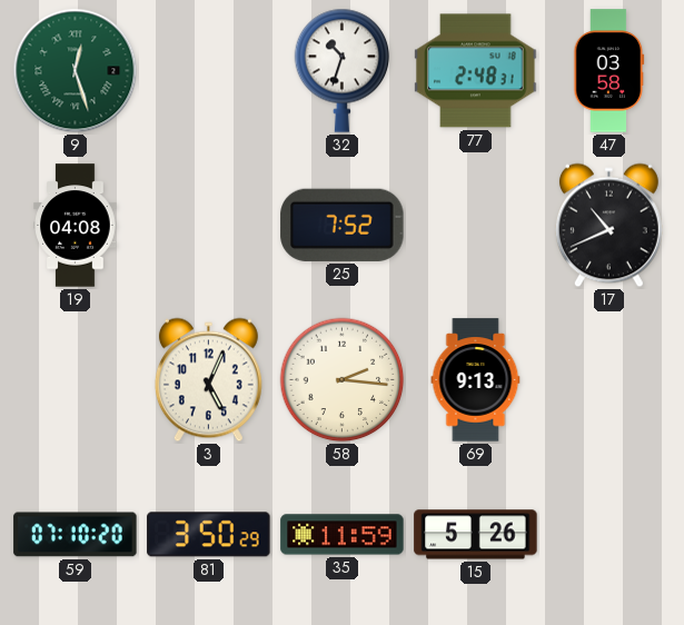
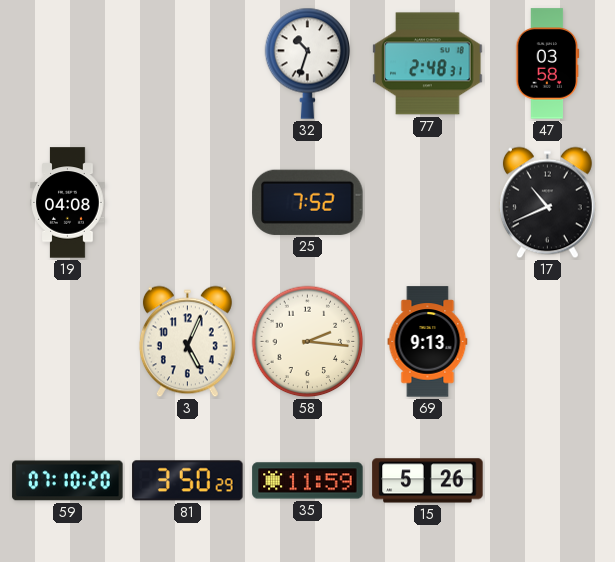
9: 12:27 -> none
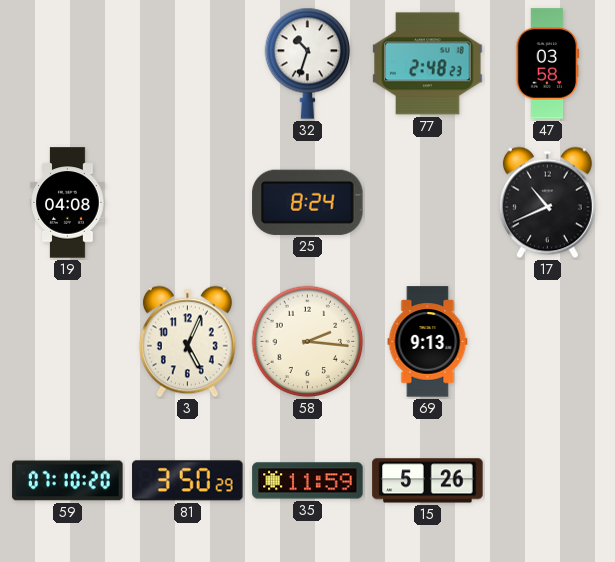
77: 2:48:31 -> 2:48:23
25: 7:52 -> 8:24
